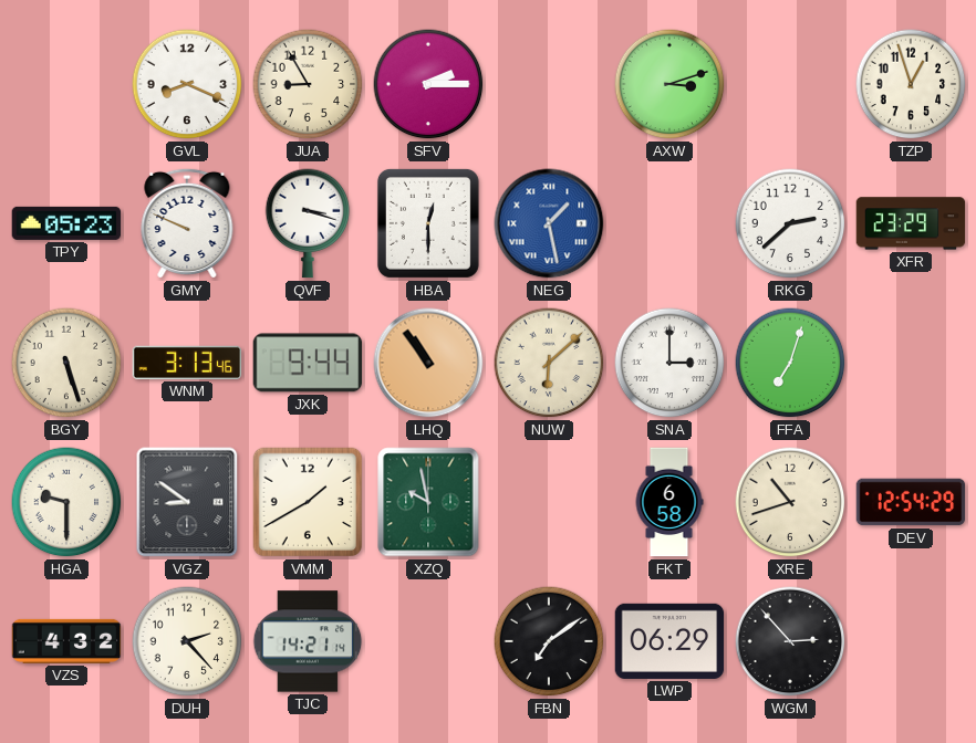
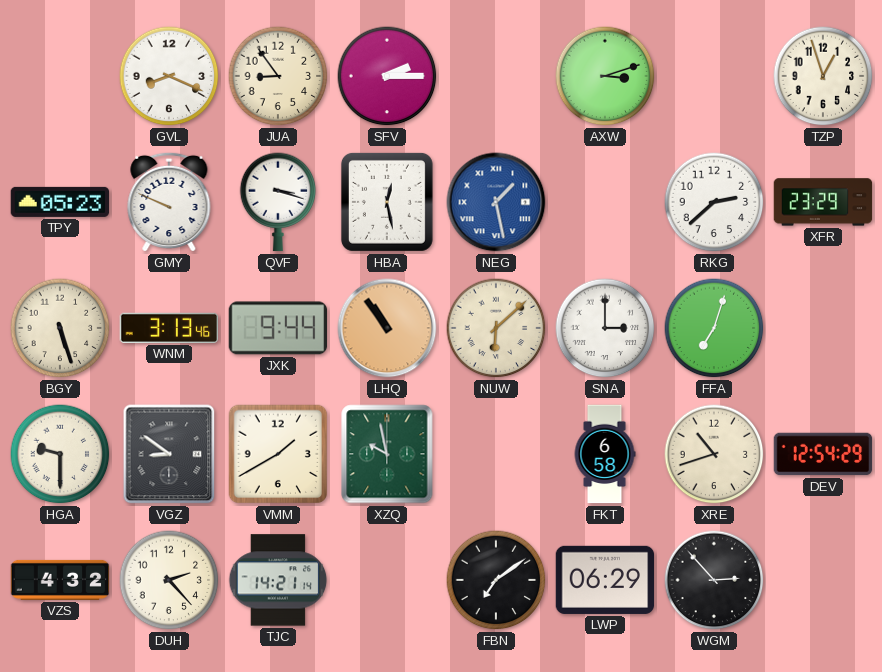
JUA: 8:55 -> 8:54
HBA: 12:30 -> 12:28
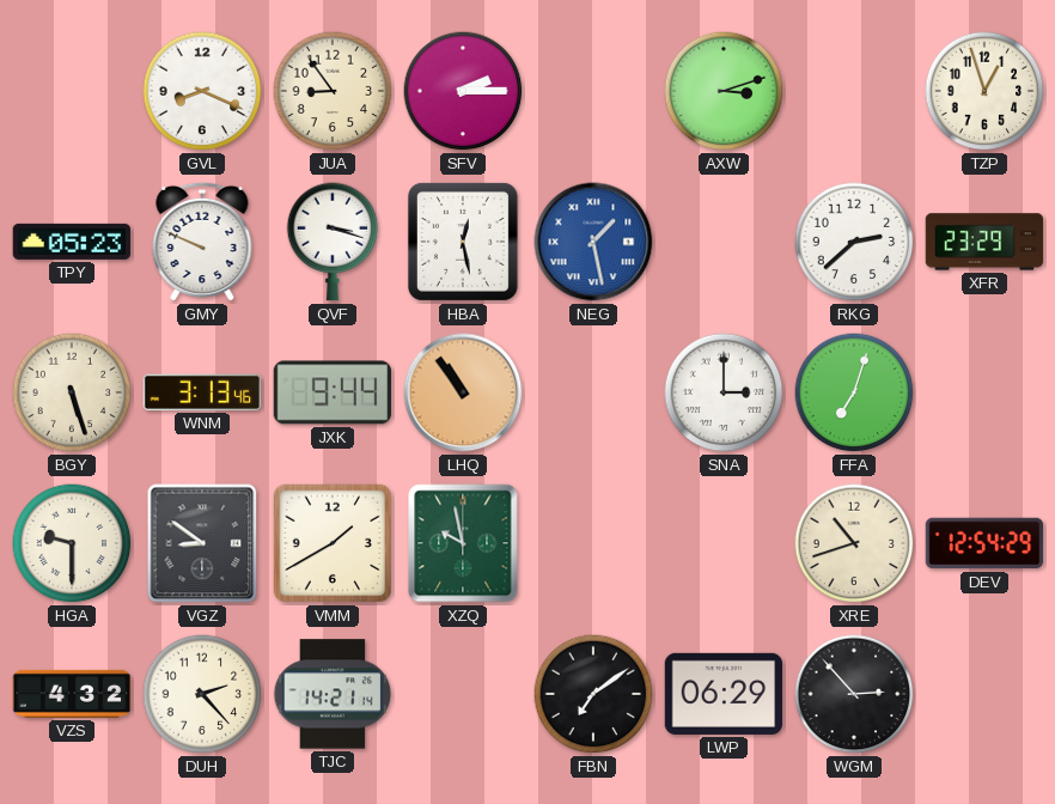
NUW: 6:08 -> none
FKT: 6:58 -> none
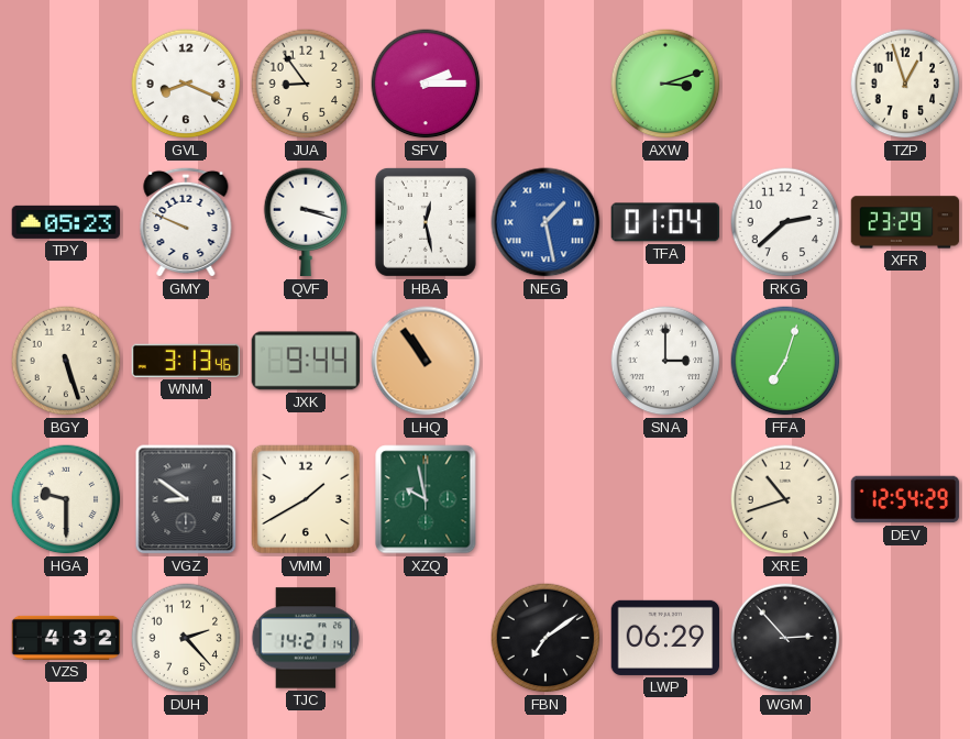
TFA: none -> 01:04
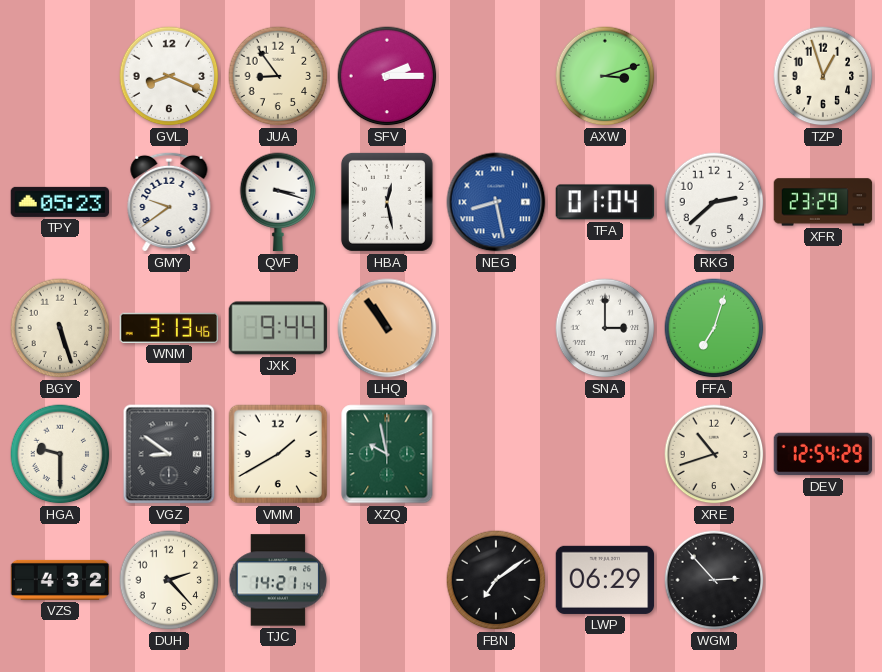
GMY: 9:49 -> 9:39
NEG: 1:28 -> 8:28
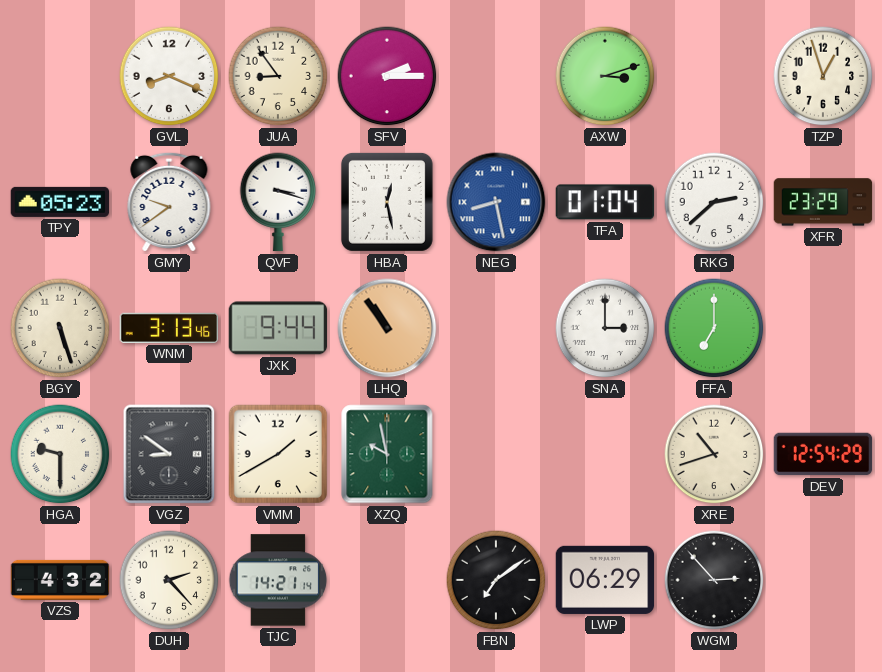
FFA: 7:03 -> 7:00
